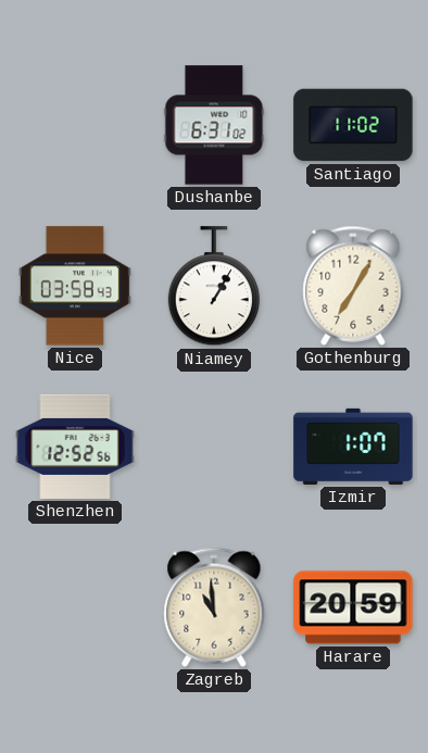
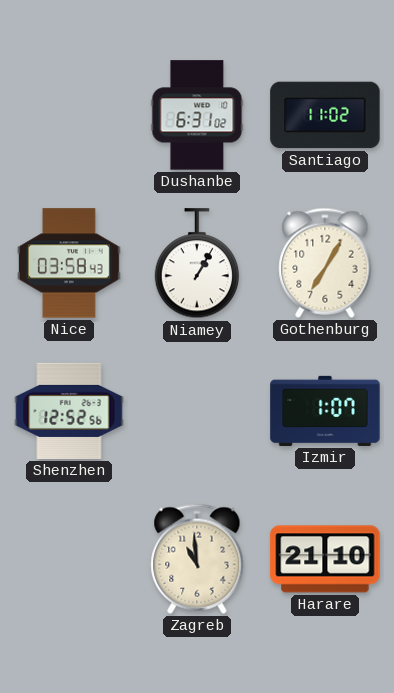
Harare: 20:59 -> 21:10
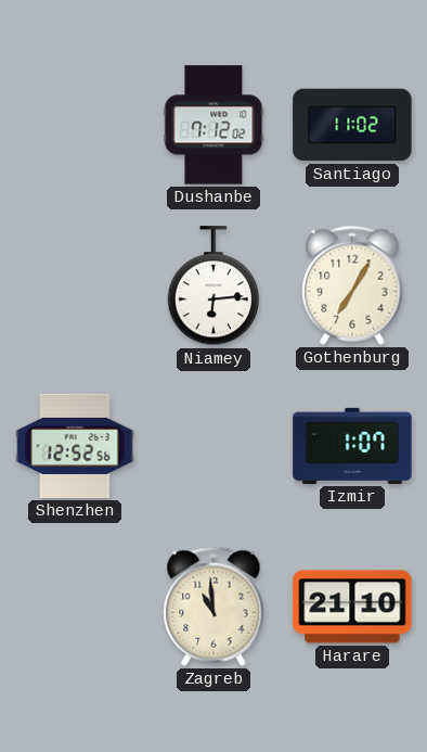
Dushanbe: 6:31 -> 7:12
Nice: 03:58 -> none
Niamey: 1:05 -> 6:14
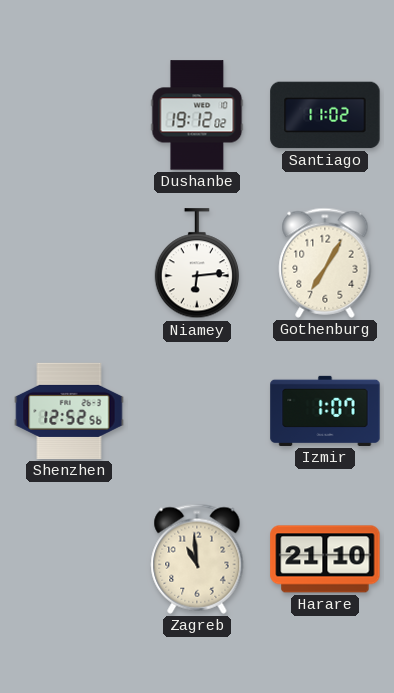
Dushanbe: 7:12 -> 19:12
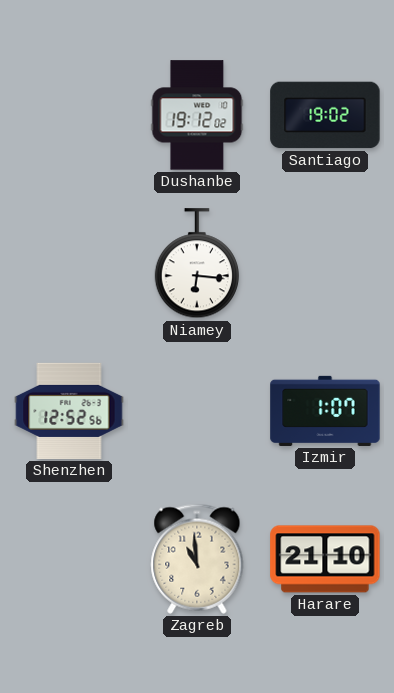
Santiago: 11:02 -> 19:02
Niamey: 6:14 -> 6:16
Gothenburg: 7:05 -> none
